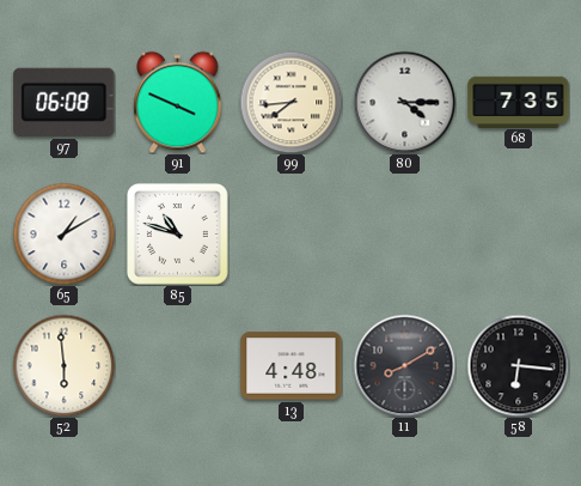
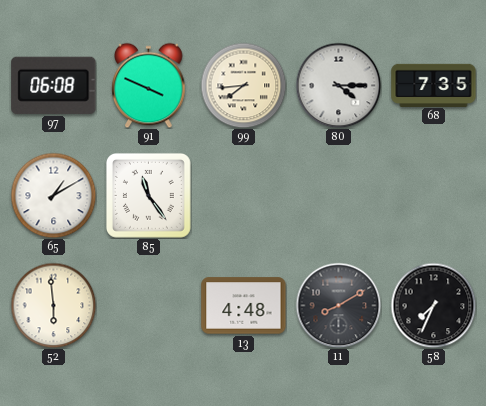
85: 10:48 -> 11:24
58: 6:16 -> 7:34
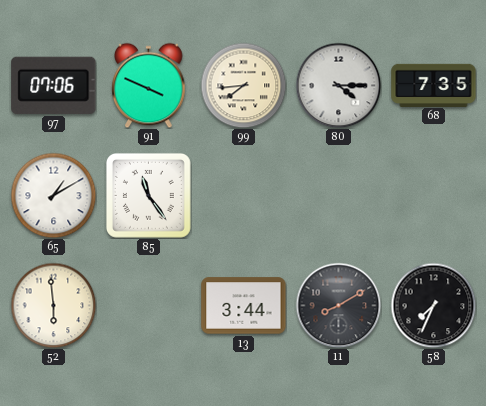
97: 06:08 -> 07:06
13: 4:48 -> 3:44
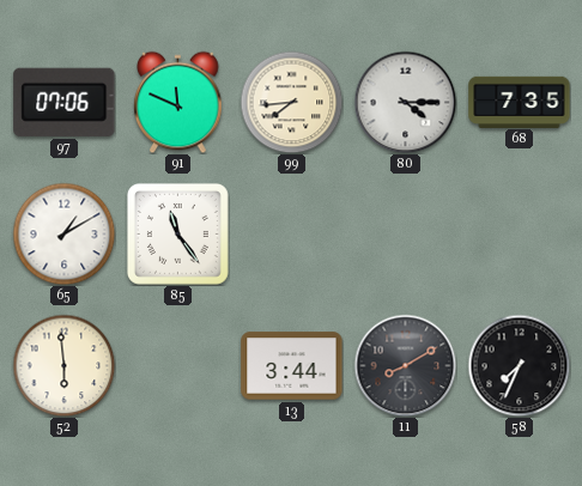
91: 3:49 -> 11:49
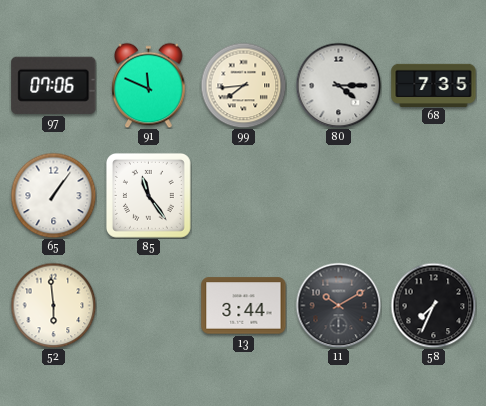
65: 1:10 -> 1:06
11: 8:10 -> 10:10
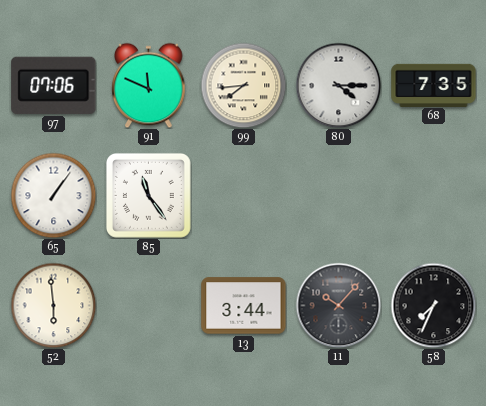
11: 10:10 -> 10:07
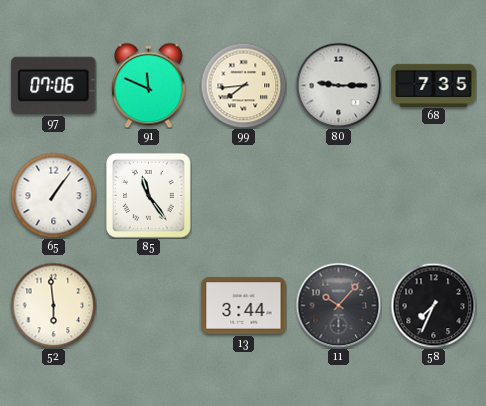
80: 4:15 -> 9:15
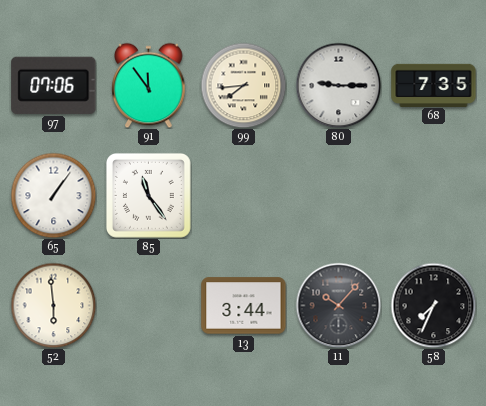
91: 11:49 -> 11:54
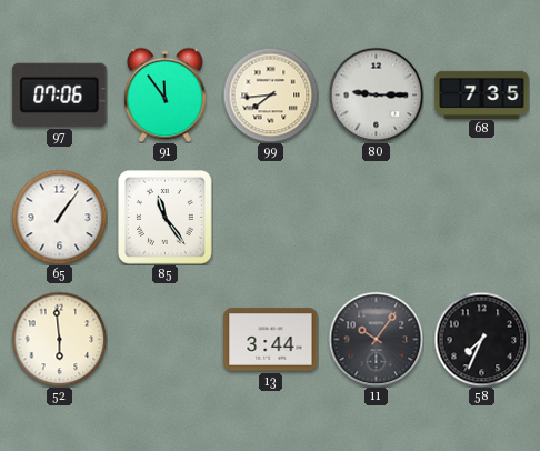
11: 10:07 -> 10:06
